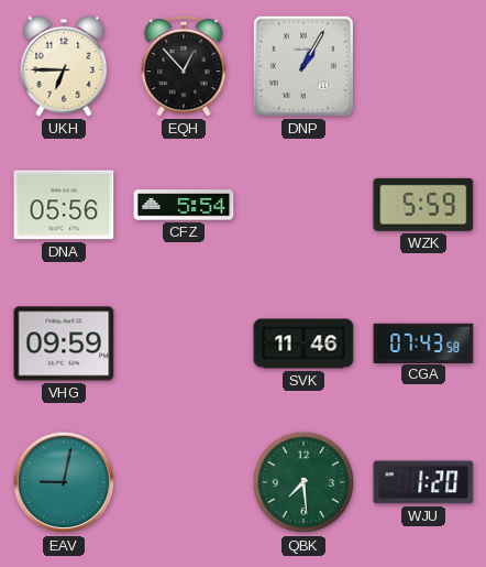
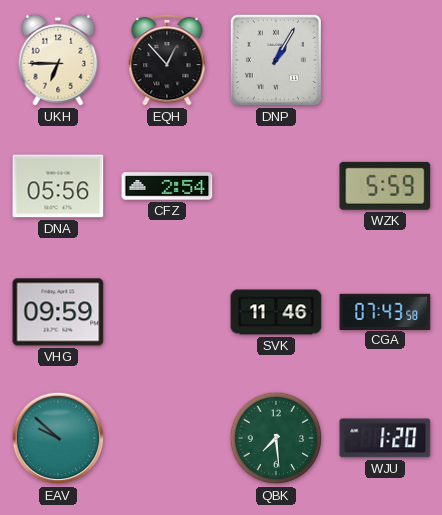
CFZ: 5:54 -> 2:54
EAV: 9:02 -> 9:52
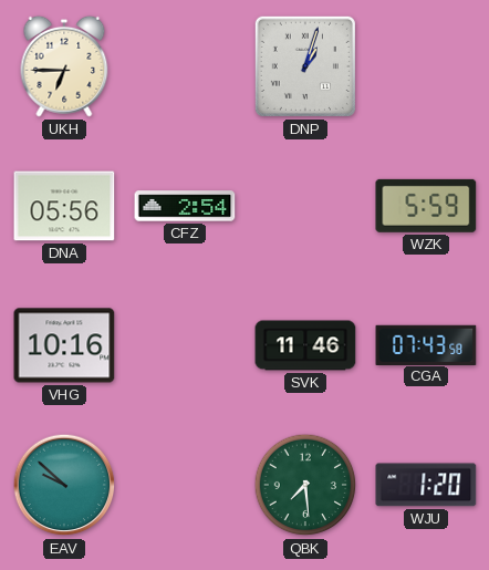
EQH: 12:53 -> none
DNP: 1:05 -> 1:03
VHG: 09:59 -> 10:16
